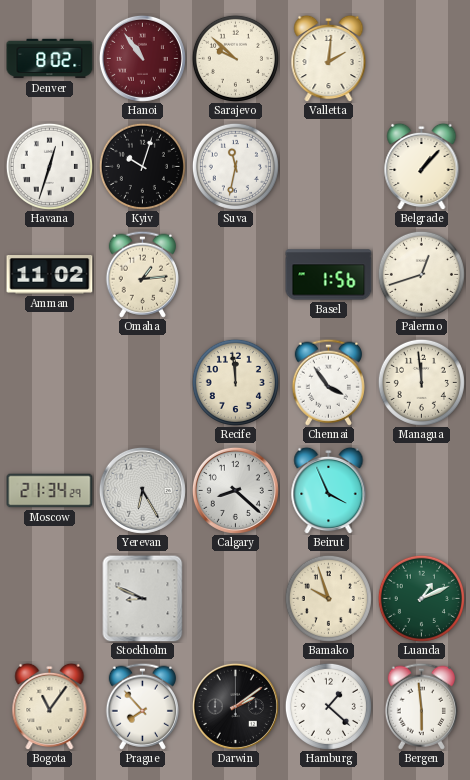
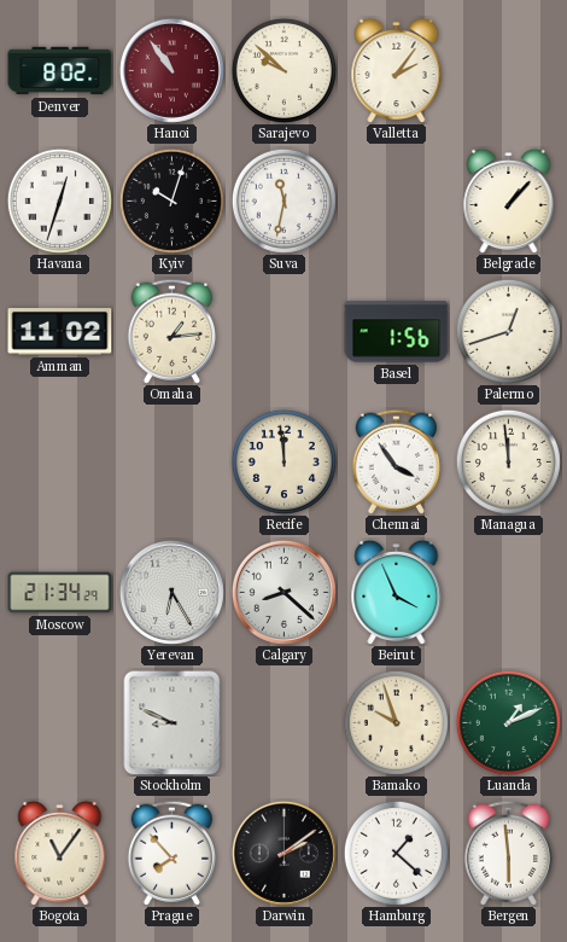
Valletta: 2:01 -> 2:06
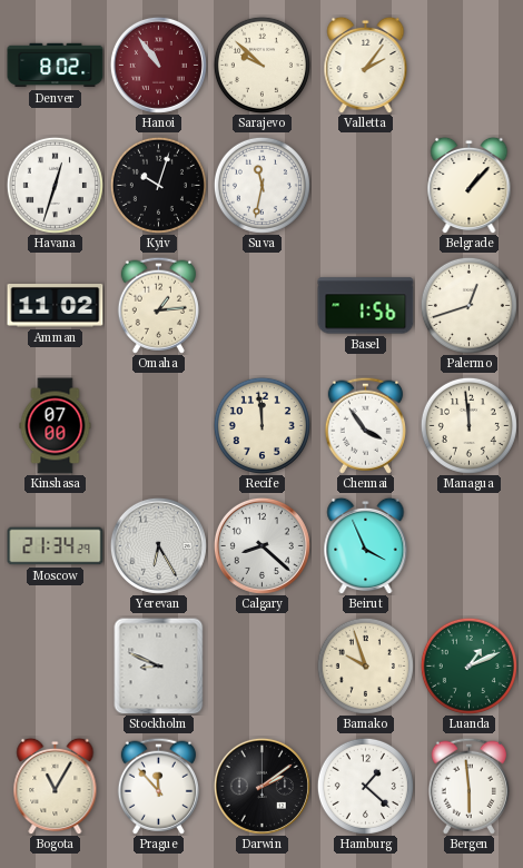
Kinshasa: none -> 07:00
Bogota: 11:06 -> 11:05
Prague: 7:53 -> 11:53
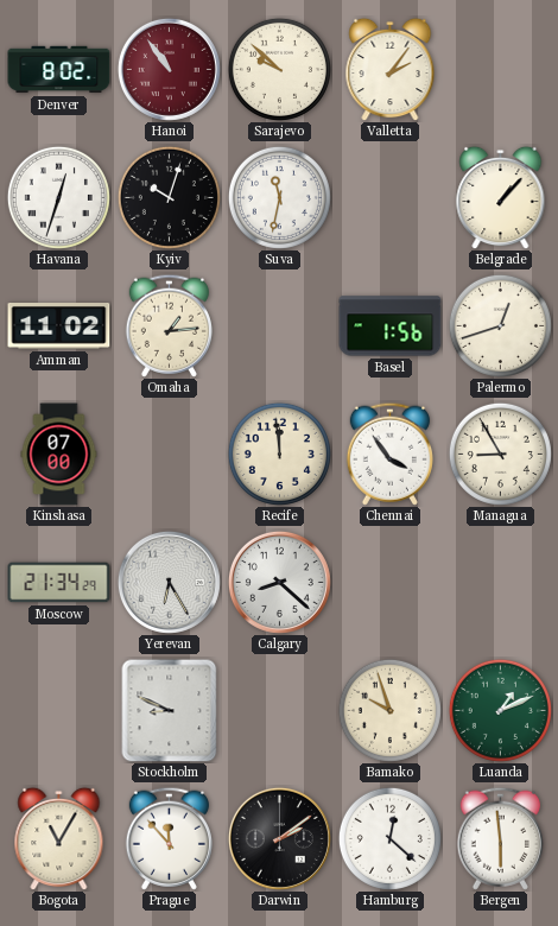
Managua: 11:59 -> 8:55
Beirut: 3:56 -> none
Hamburg: 1:22 -> 12:22
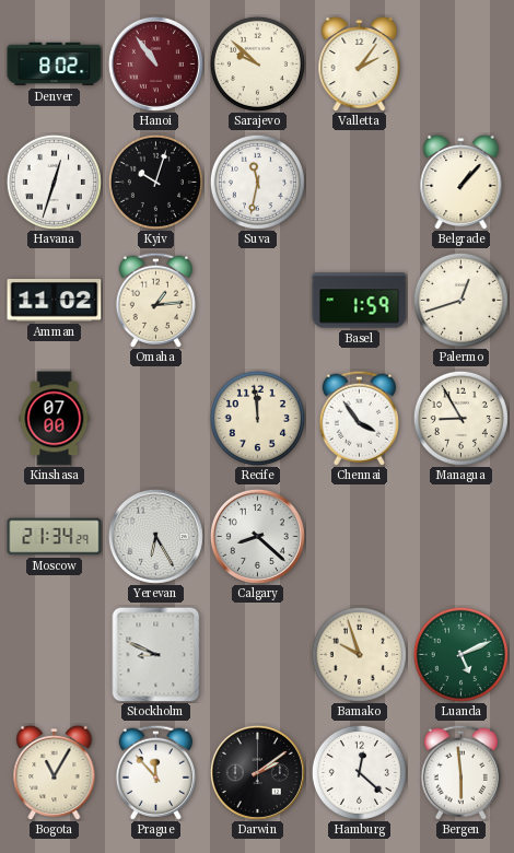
Basel: 1:56 -> 1:59
Luanda: 1:11 -> 5:11
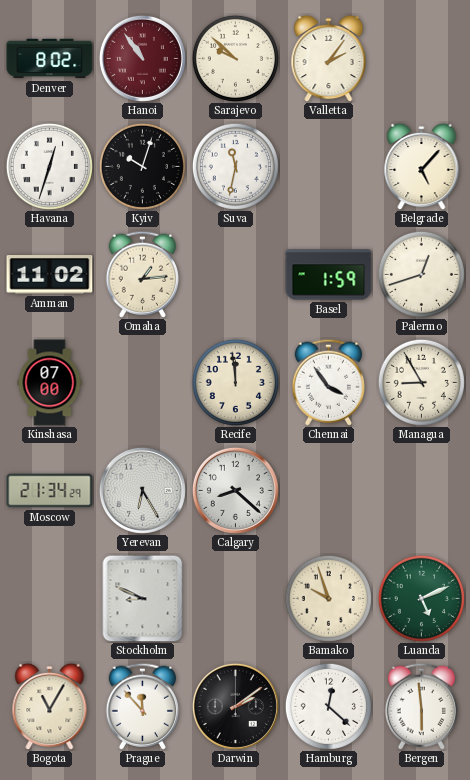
Belgrade: 1:07 -> 5:07
